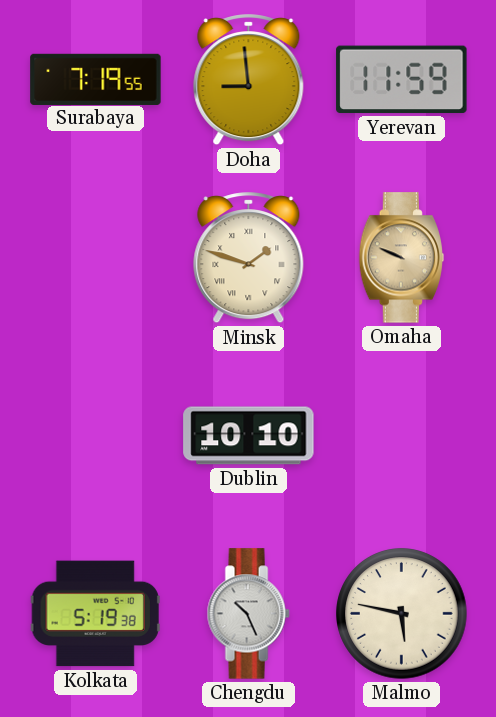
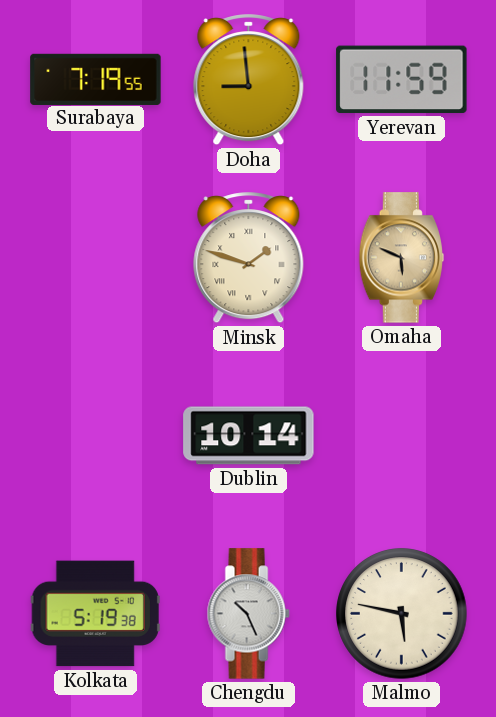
Omaha: 9:49 -> 5:49
Dublin: 10:10 -> 10:14
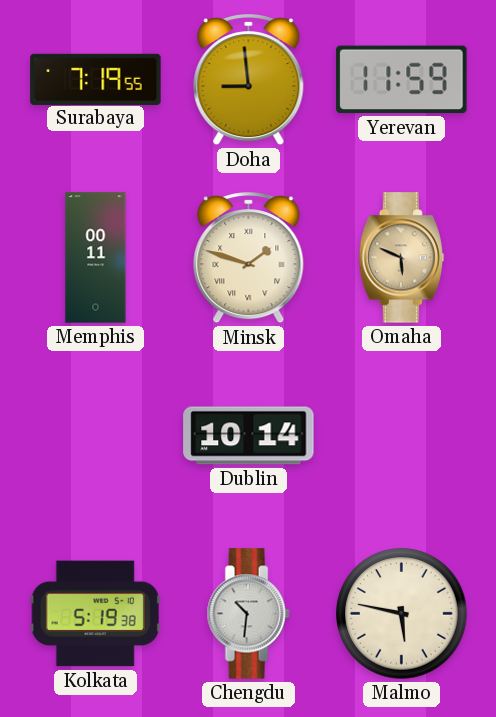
Memphis: none -> 00:11
Chengdu: 10:26 -> 10:31
